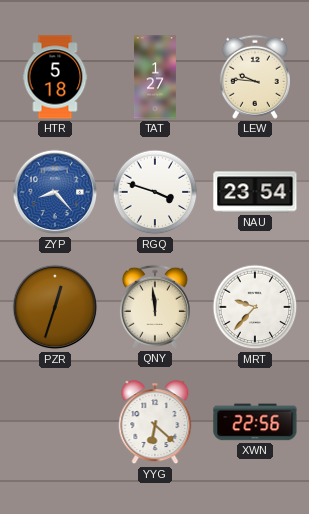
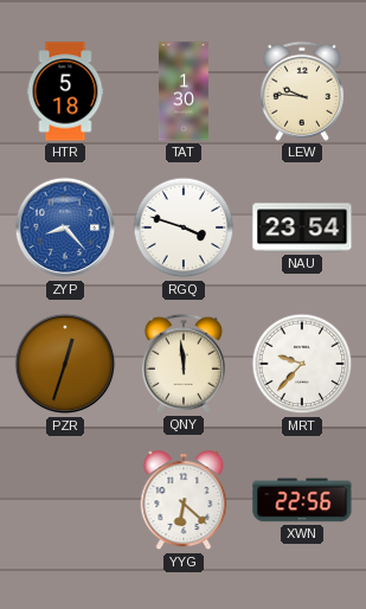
TAT: 1:27 -> 1:30
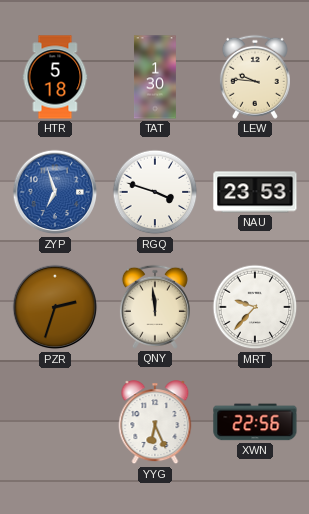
ZYP: 8:23 -> 6:57
NAU: 23:54 -> 23:53
PZR: 12:33 -> 2:33
YYG: 6:22 -> 6:26
